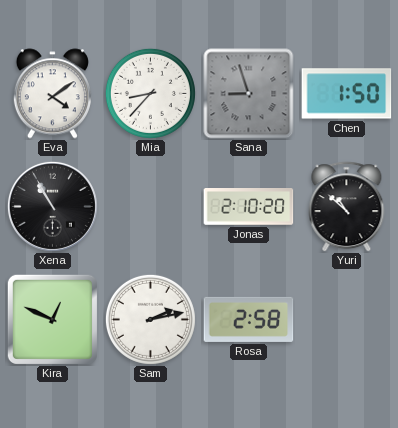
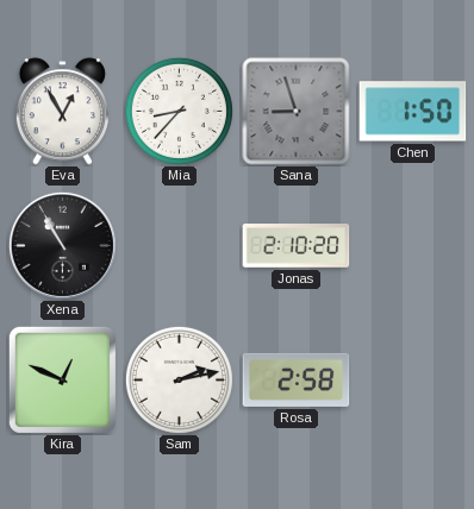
Eva: 4:09 -> 12:55
Yuri: 10:52 -> none
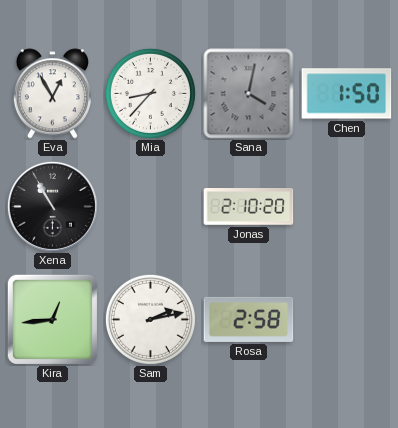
Sana: 8:57 -> 4:02
Kira: 12:49 -> 12:44
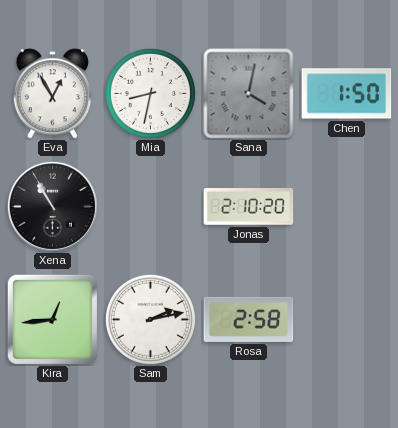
Mia: 8:37 -> 8:32
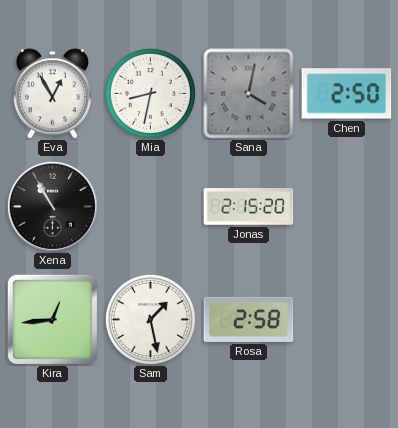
Chen: 1:50 -> 2:50
Jonas: 2:10 -> 2:15
Sam: 2:13 -> 1:28
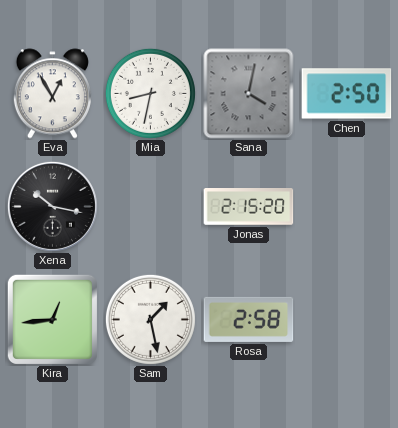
Xena: 10:55 -> 10:17
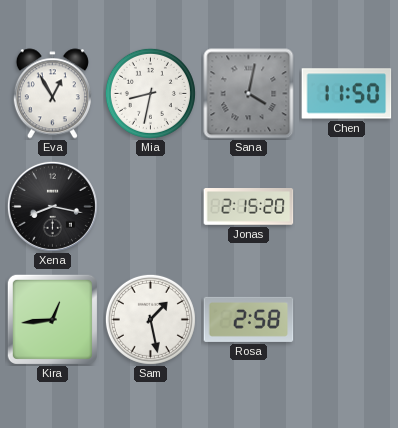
Chen: 2:50 -> 11:50
Xena: 10:17 -> 8:17
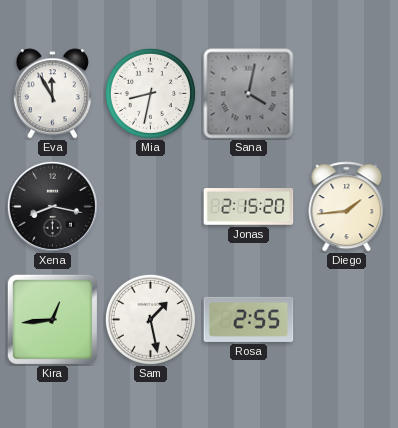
Eva: 12:55 -> 11:55
Chen: 11:50 -> none
Diego: none -> 1:44
Rosa: 2:58 -> 2:55
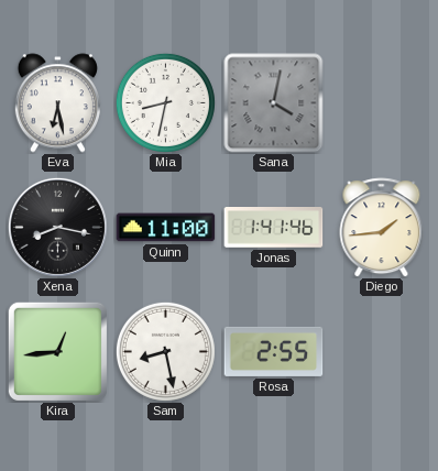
Eva: 11:55 -> 6:28
Quinn: none -> 11:00
Jonas: 2:15 -> 1:41
Sam: 1:28 -> 8:28
